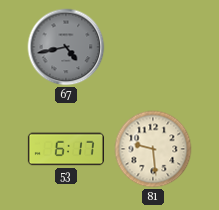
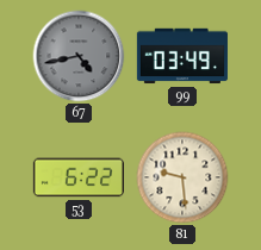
99: none -> 03:49
53: 6:17 -> 6:22
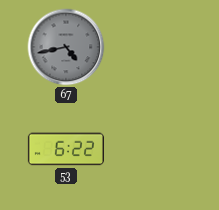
99: 03:49 -> none
81: 9:29 -> none
